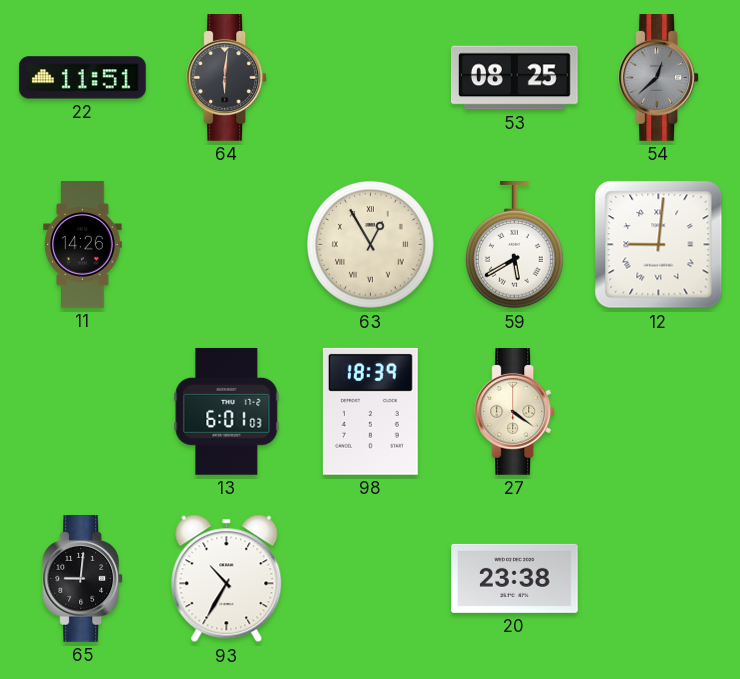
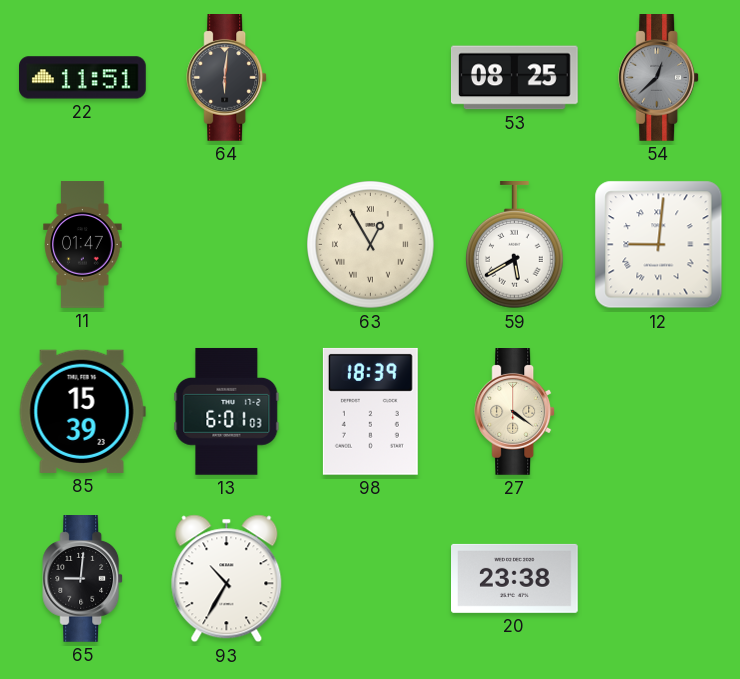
11: 14:26 -> 01:47
85: none -> 15:39
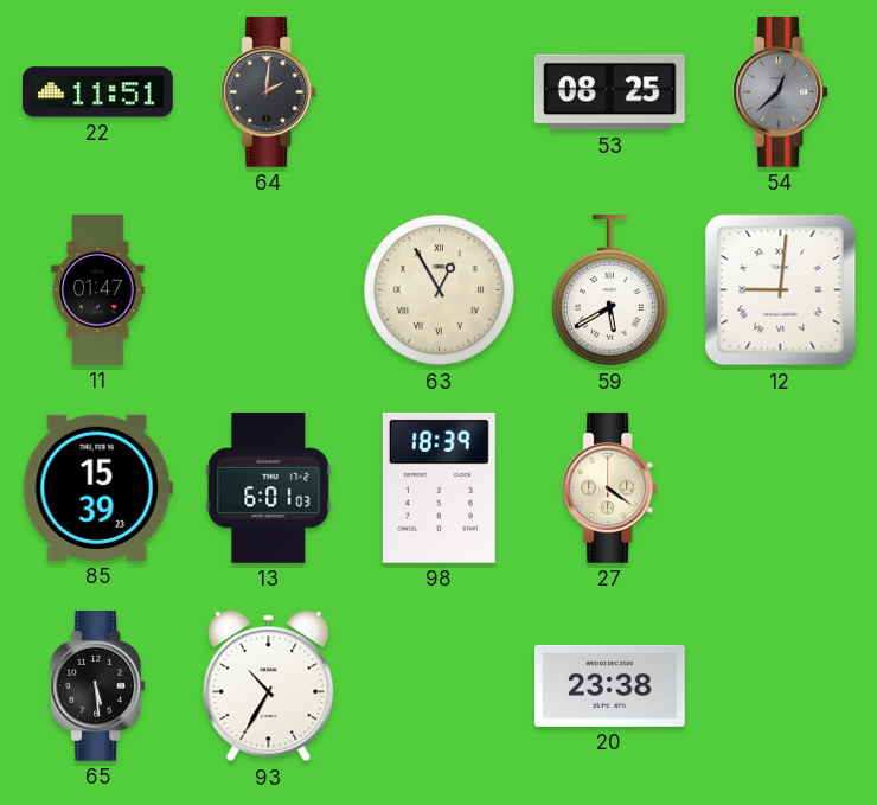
64: 6:01 -> 2:01
65: 9:01 -> 5:29
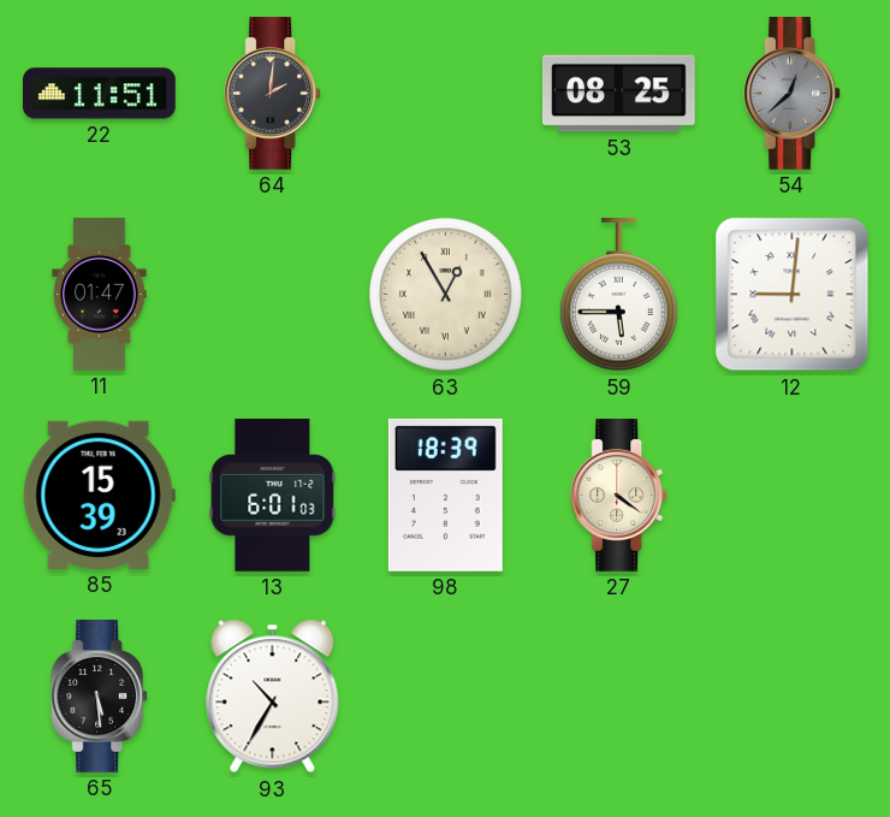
59: 5:40 -> 5:45
20: 23:38 -> none
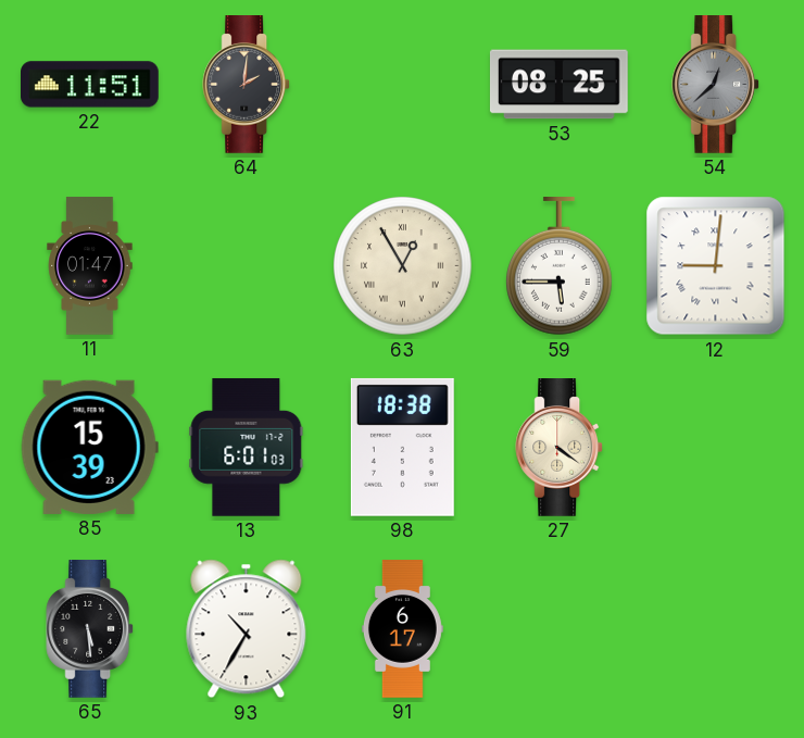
98: 18:39 -> 18:38
91: none -> 6:17
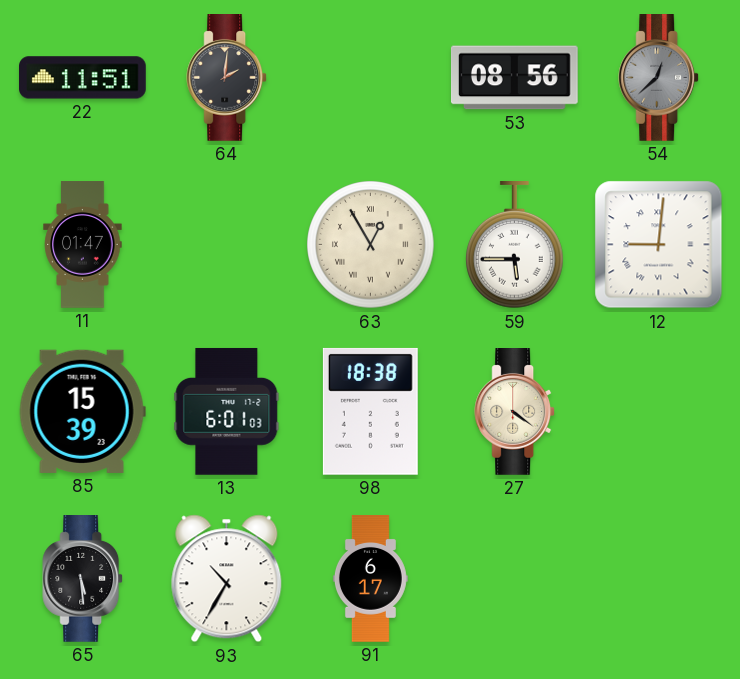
53: 08:25 -> 08:56
